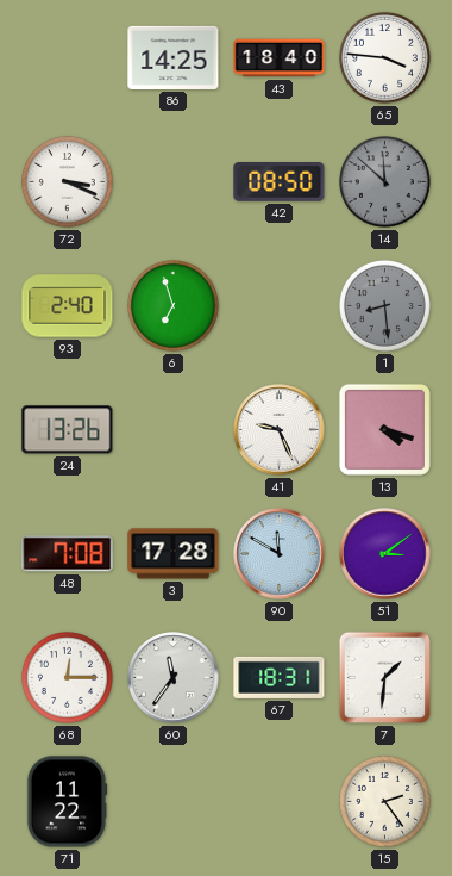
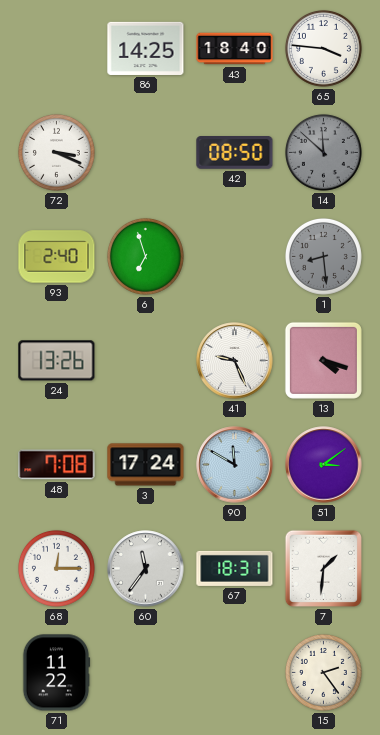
3: 17:28 -> 17:24
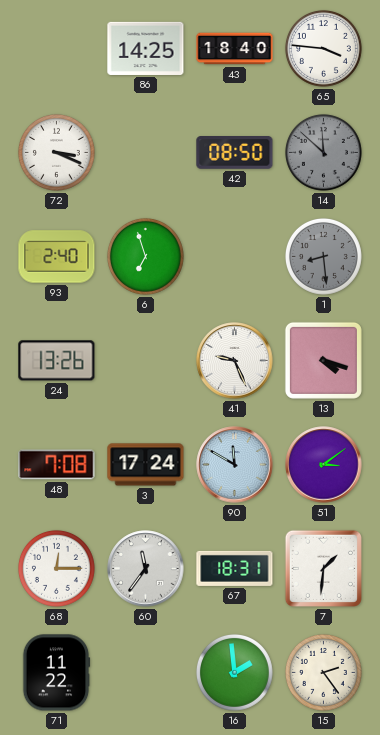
16: none -> 1:59
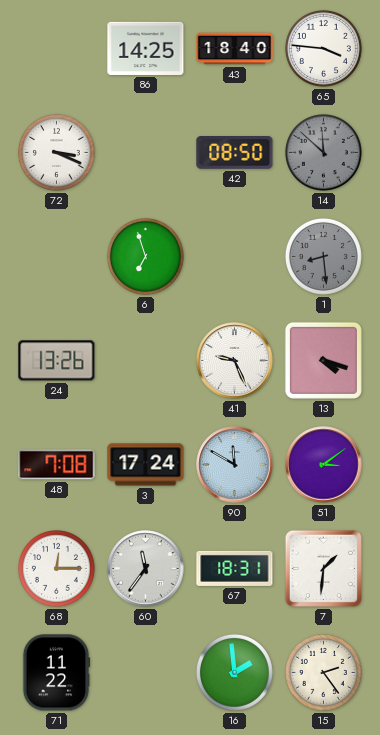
93: 2:40 -> none
